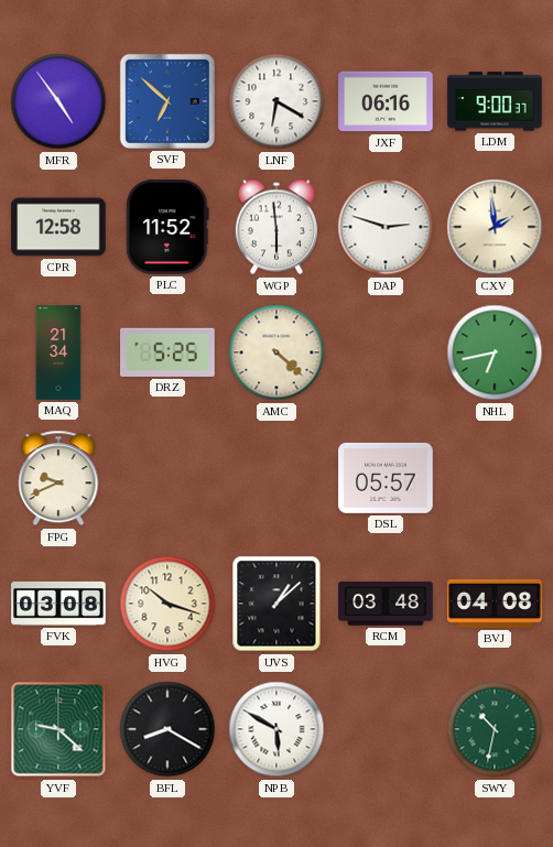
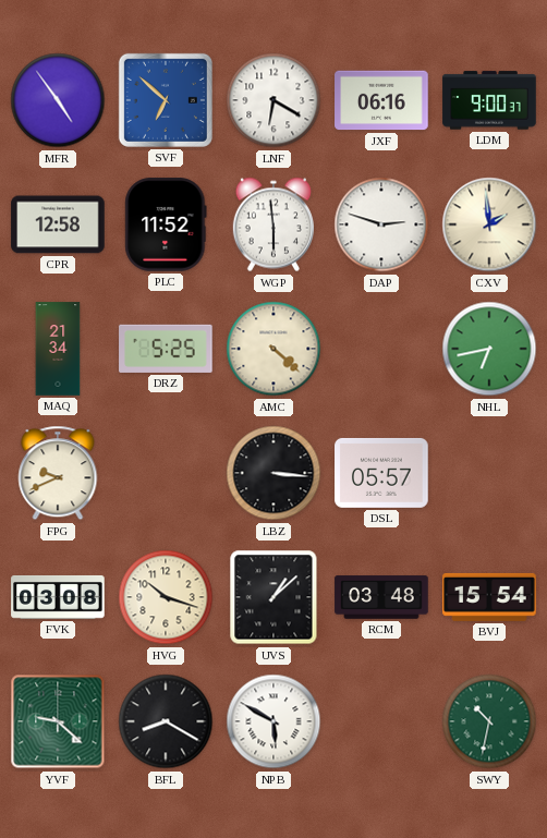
LBZ: none -> 3:16
BVJ: 04:08 -> 15:54
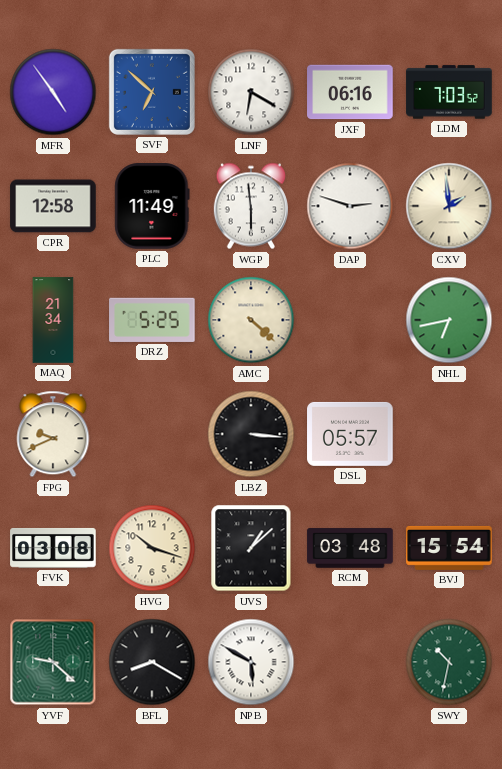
LDM: 9:00 -> 7:03
PLC: 11:52 -> 11:49
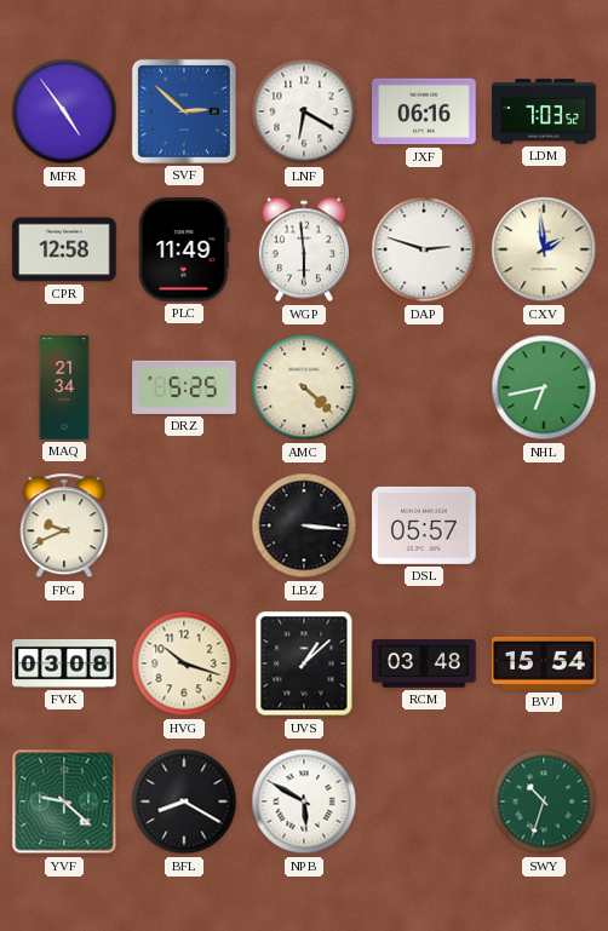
SVF: 6:52 -> 2:52
SWY: 10:32 -> 10:33
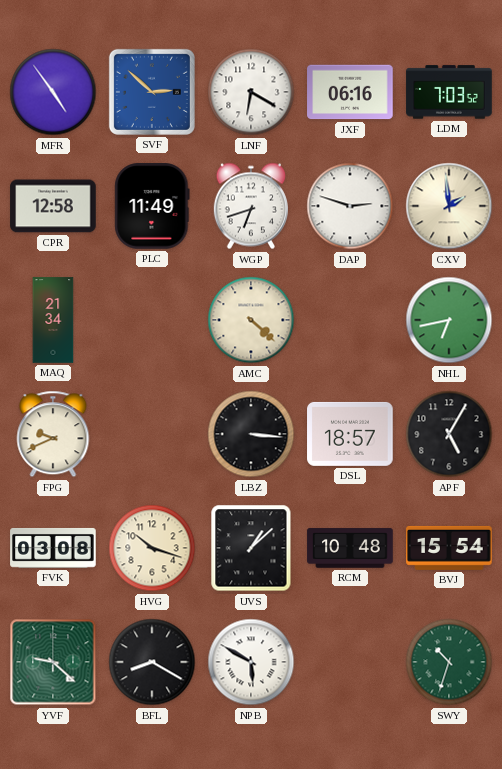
WGP: 5:59 -> 6:42
DRZ: 5:25 -> none
DSL: 05:57 -> 18:57
APF: none -> 5:05
RCM: 03:48 -> 10:48
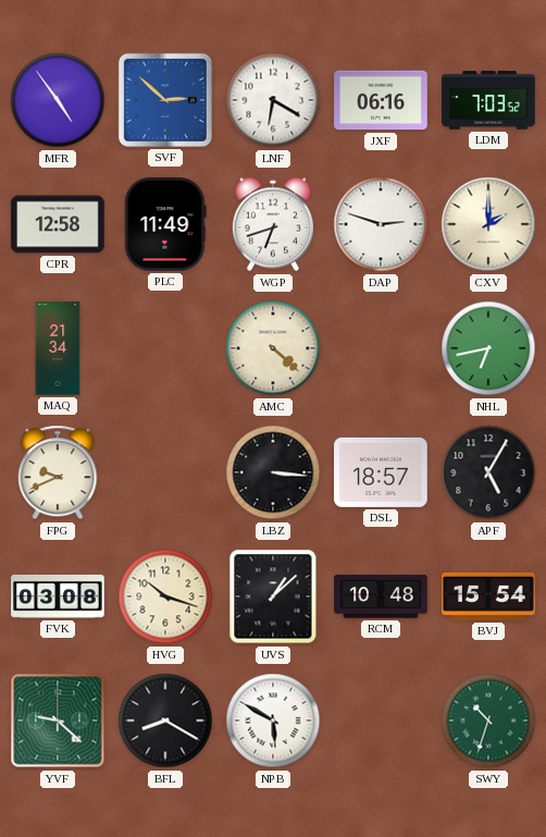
CXV: 1:59 -> 2:00
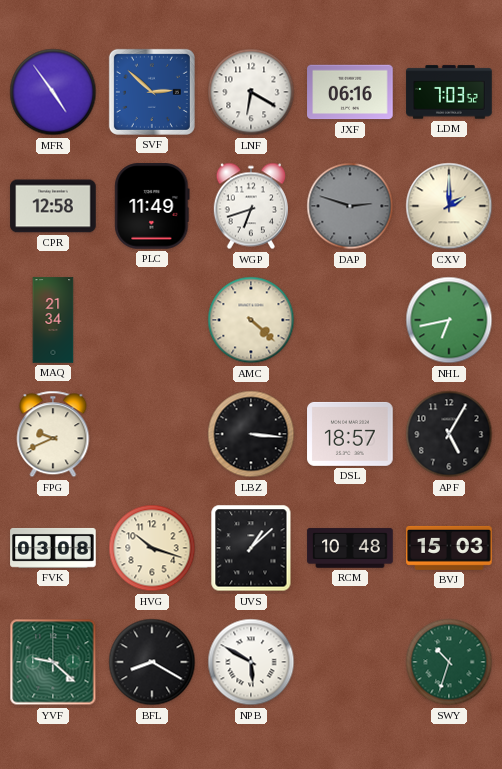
DAP dial: white -> grey
BVJ: 15:54 -> 15:03
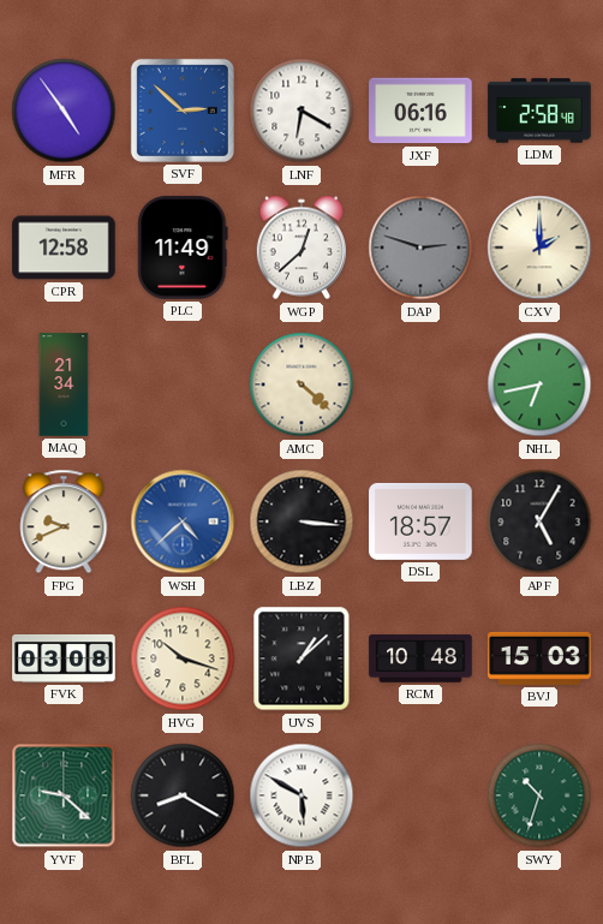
LDM: 7:03 -> 2:58
WGP: 6:42 -> 12:38
WSH: none -> 4:38
